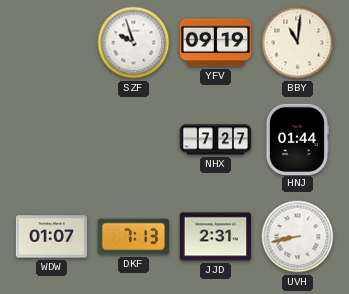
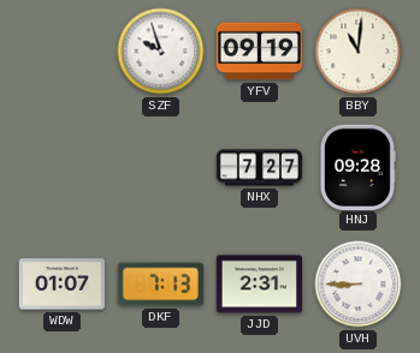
HNJ: 01:44 -> 09:28
UVH: 8:43 -> 8:45
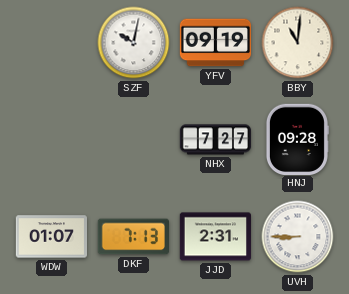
SZF: 9:57 -> 10:02
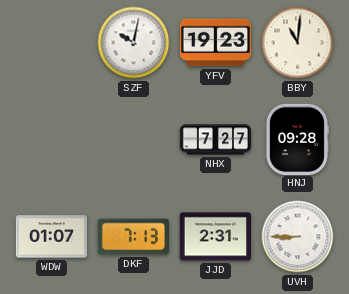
YFV: 09:19 -> 19:23
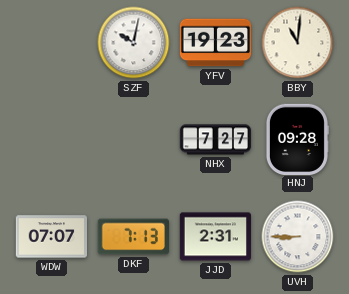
WDW: 01:07 -> 07:07
